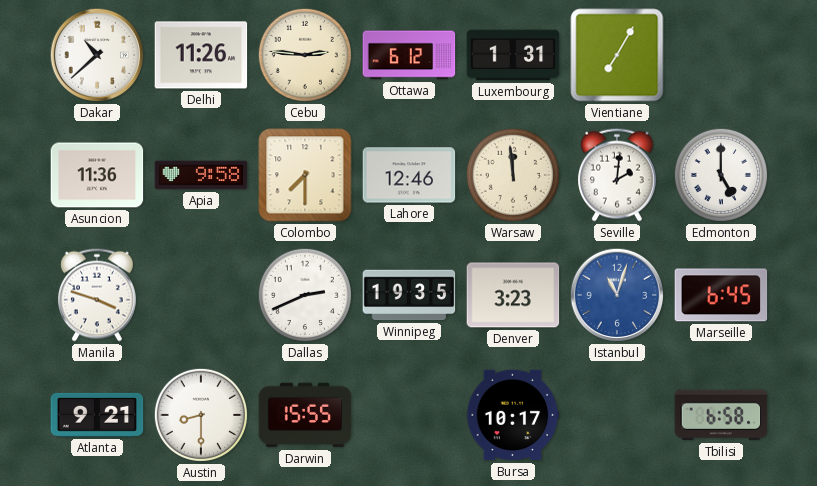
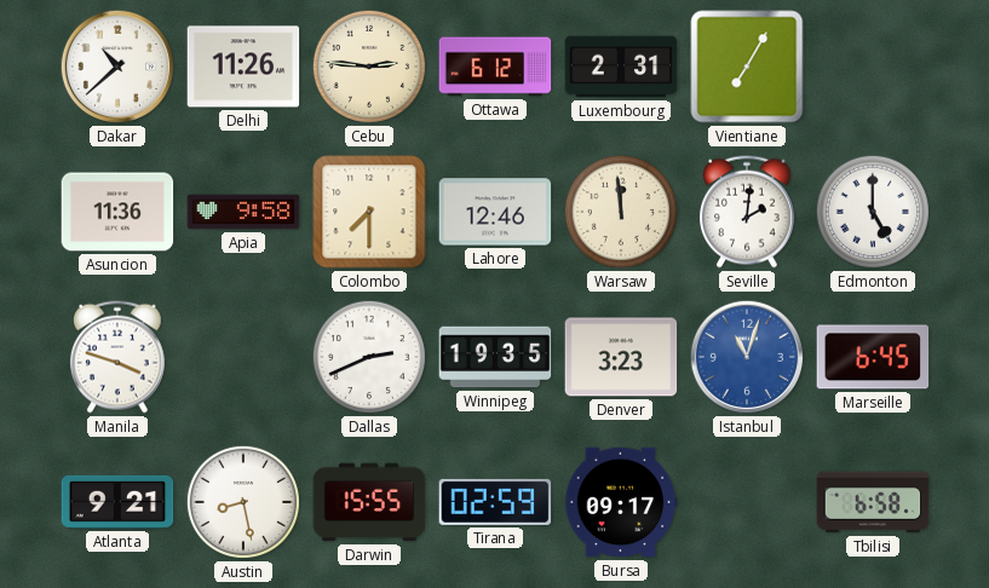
Luxembourg: 1:31 -> 2:31
Austin: 8:30 -> 8:28
Tirana: none -> 02:59
Bursa: 10:17 -> 09:17
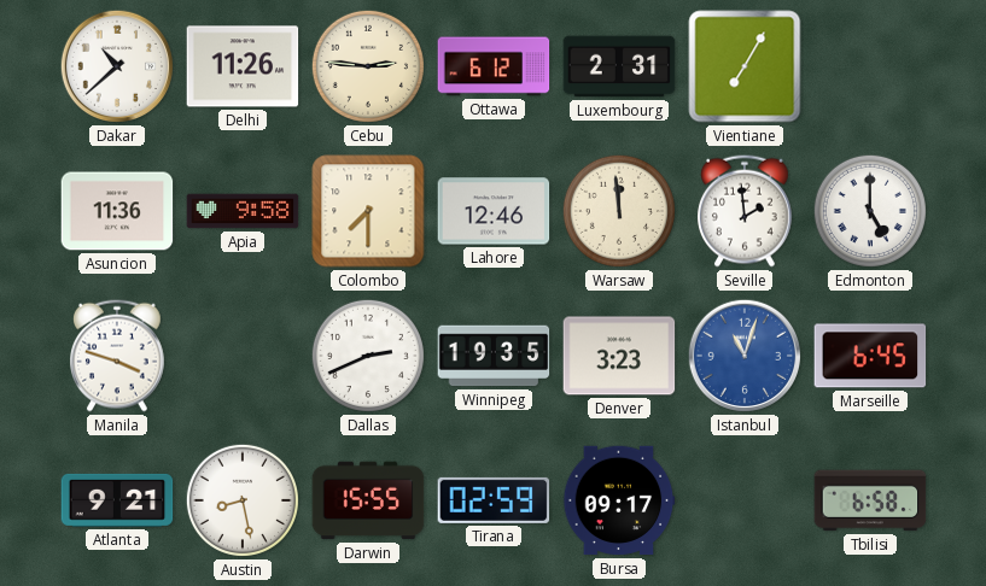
Seville: 2:01 -> 1:59
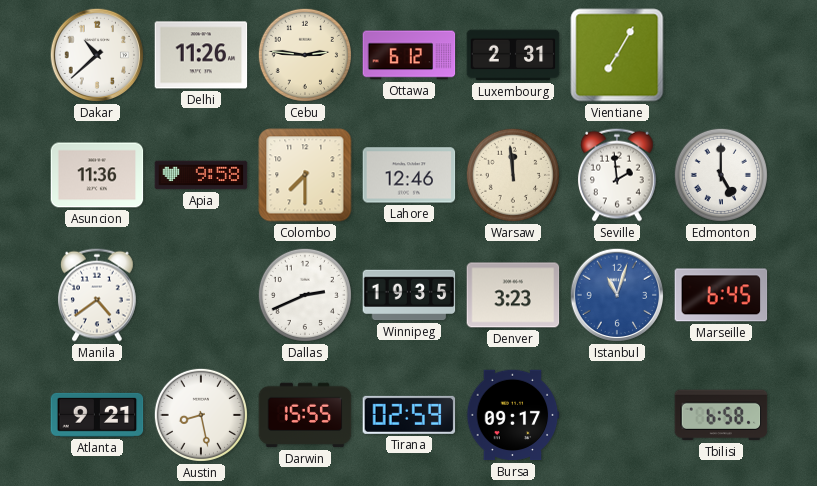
Manila: 3:48 -> 4:39
